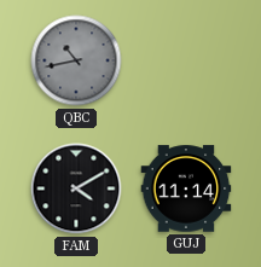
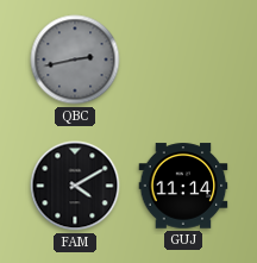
QBC: 10:43 -> 2:43
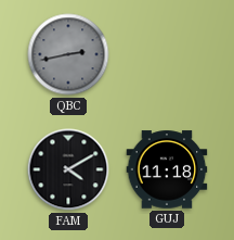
GUJ: 11:14 -> 11:18
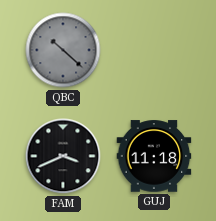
QBC: 2:43 -> 10:22
FAM: 4:10 -> 3:41
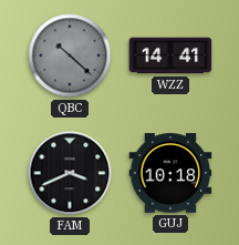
WZZ: none -> 14:41
GUJ: 11:18 -> 10:18
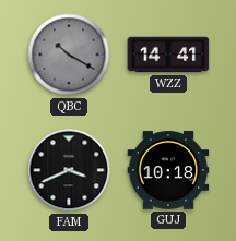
QBC: 10:22 -> 10:20
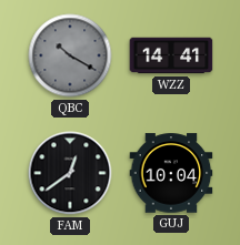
FAM: 3:41 -> 12:39
GUJ: 10:18 -> 10:04
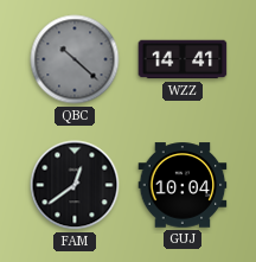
QBC: 10:20 -> 10:22
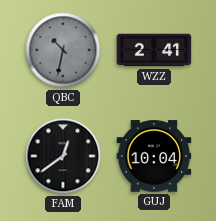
QBC: 10:22 -> 10:32
WZZ: 14:41 -> 2:41
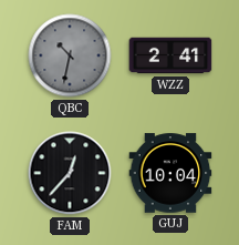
FAM: 12:39 -> 12:37
